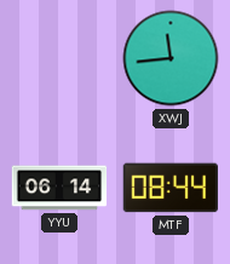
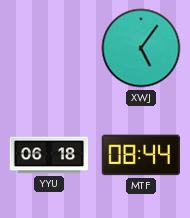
XWJ: 11:44 -> 5:06
YYU: 06:14 -> 06:18
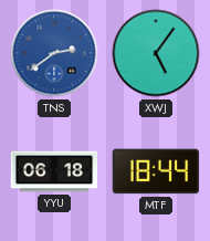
TNS: none -> 2:39
MTF: 08:44 -> 18:44
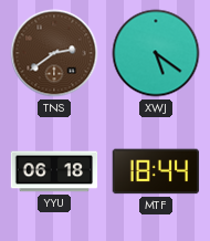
TNS dial: blue -> brown
XWJ: 5:06 -> 5:21
